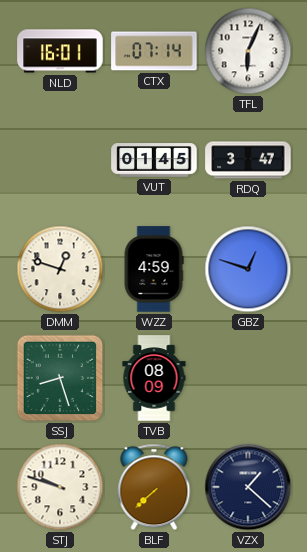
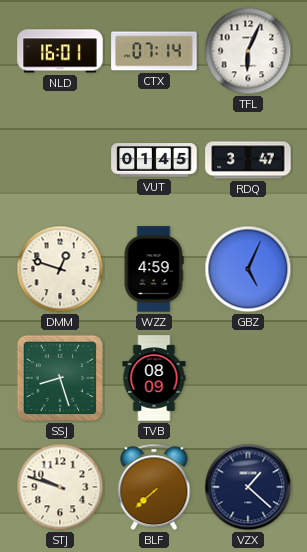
GBZ: 12:48 -> 5:04
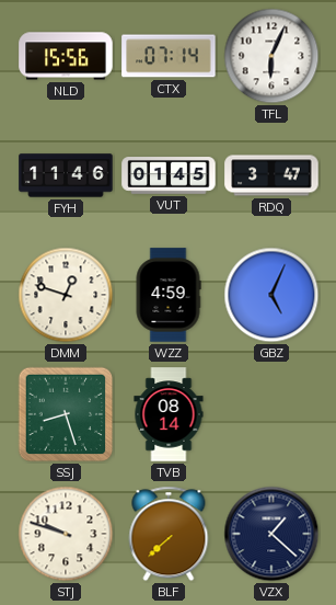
NLD: 16:01 -> 15:56
FYH: none -> 11:46
TVB: 08:09 -> 08:14
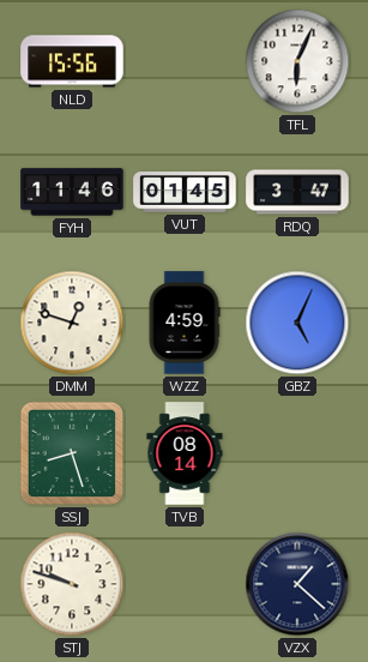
CTX: 07:14 -> none
BLF: 7:38 -> none
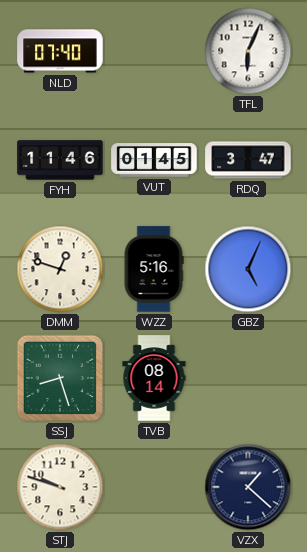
NLD: 15:56 -> 07:40
WZZ: 4:59 -> 5:16
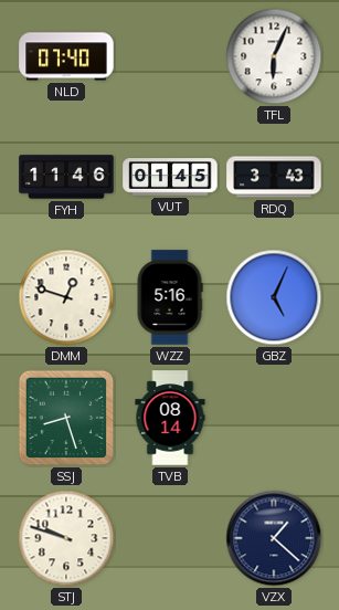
RDQ: 3:47 -> 3:43
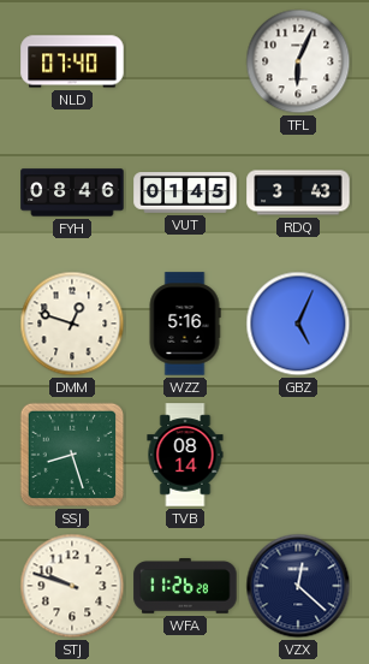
FYH: 11:46 -> 08:46
WFA: none -> 11:26
VZX: 1:22 -> 12:22
